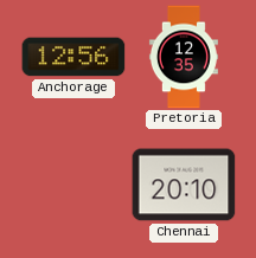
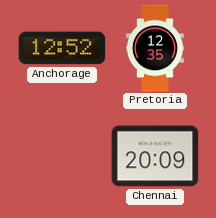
Anchorage: 12:56 -> 12:52
Chennai: 20:10 -> 20:09
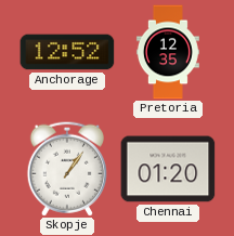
Skopje: none -> 1:06
Chennai: 20:09 -> 01:20
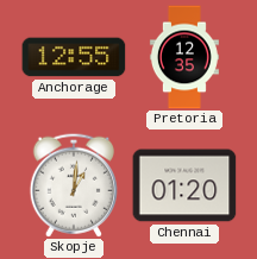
Anchorage: 12:52 -> 12:55
Skopje: 1:06 -> 1:01
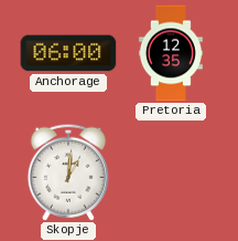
Anchorage: 12:55 -> 06:00
Chennai: 01:20 -> none
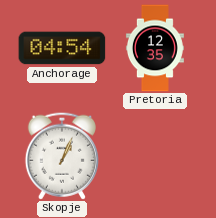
Anchorage: 06:00 -> 04:54
Skopje: 1:01 -> 1:04
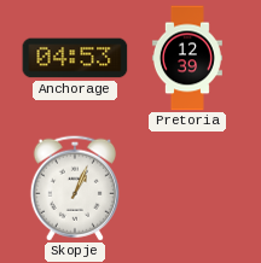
Anchorage: 04:54 -> 04:53
Pretoria: 12:35 -> 12:39
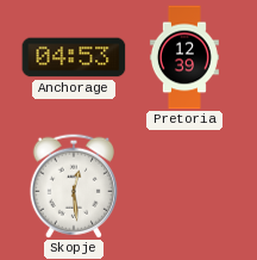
Skopje: 1:04 -> 12:29
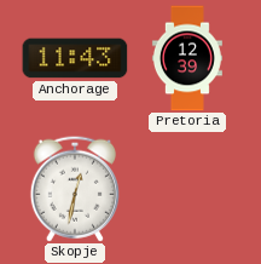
Anchorage: 04:53 -> 11:43
Skopje: 12:29 -> 12:32
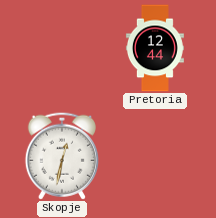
Anchorage: 11:43 -> none
Pretoria: 12:39 -> 12:44
